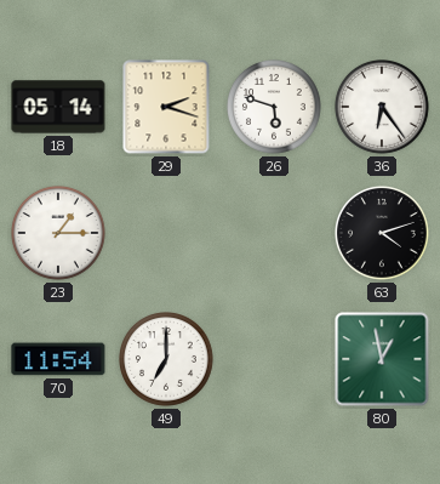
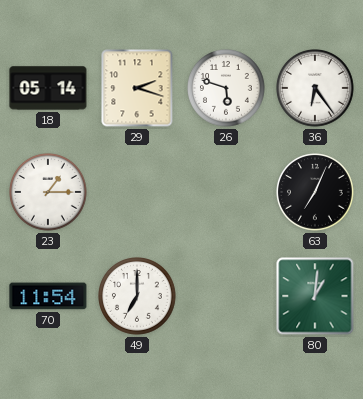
63: 4:12 -> 7:04
80: 12:58 -> 1:01
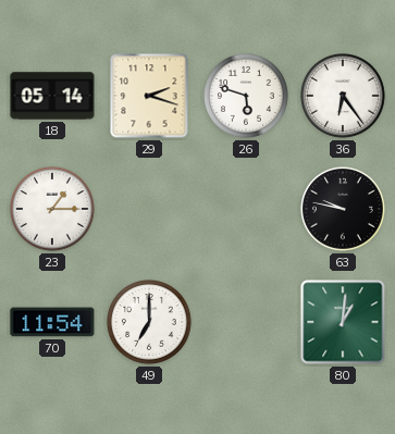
63: 7:04 -> 9:47
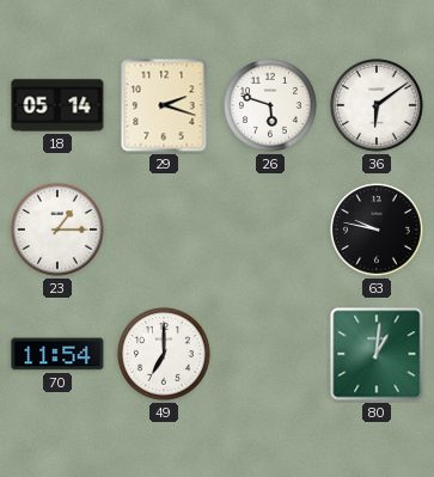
36: 6:24 -> 6:09
